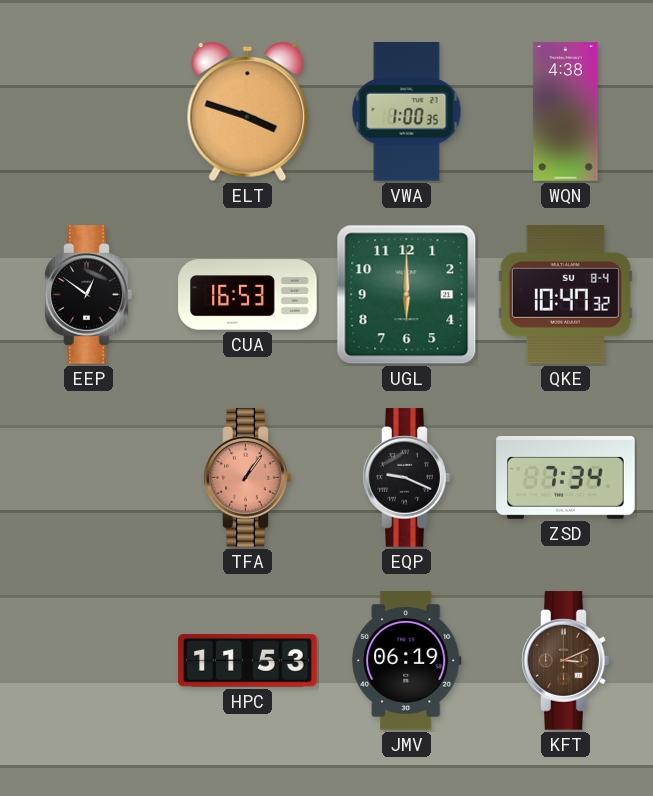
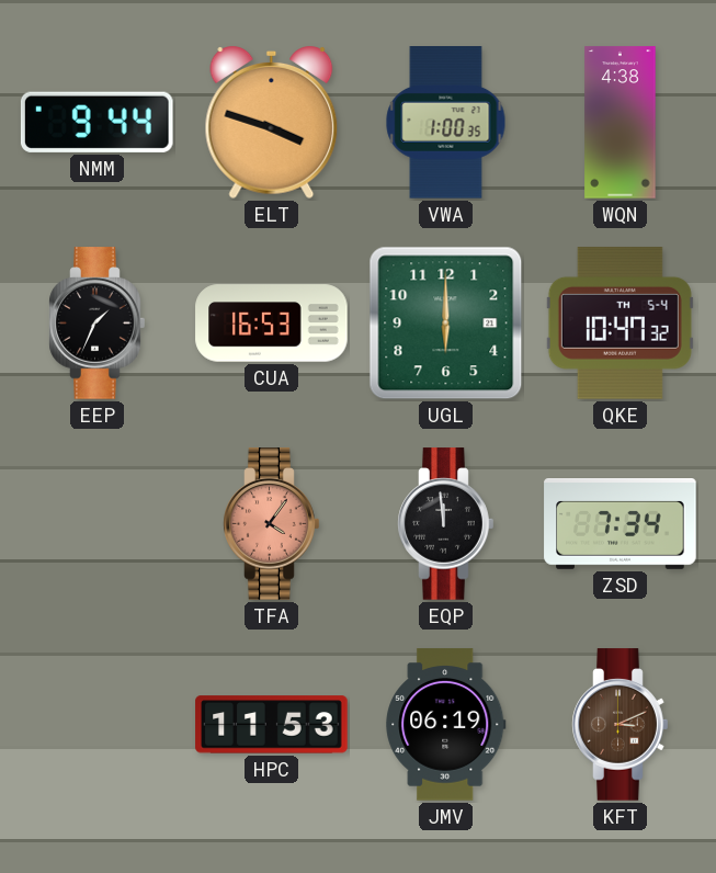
NMM: none -> 9:44
EEP: 12:51 -> 1:34
QKE date: SU 8-4 -> TH 5-4
TFA: 1:06 -> 4:06
EQP: 9:19 -> 11:59
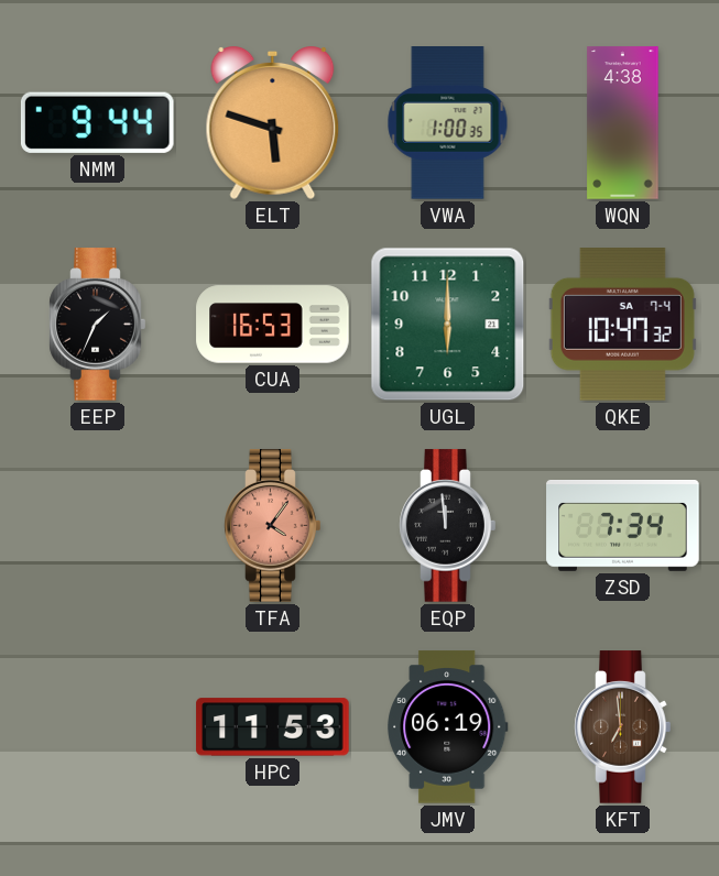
ELT: 3:48 -> 5:48
QKE date: TH 5-4 -> SA 7-4
KFT: 3:11 -> 6:59
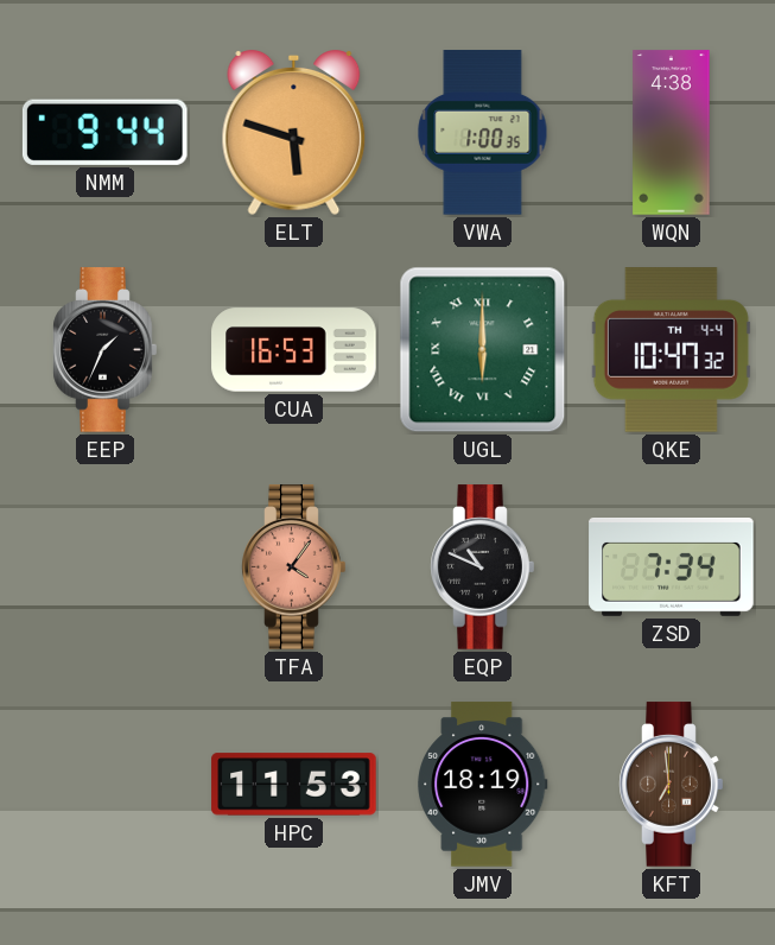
UGL numerals: Arabic -> Roman
QKE date: SA 7-4 -> TH 4-4
EQP: 11:59 -> 10:49
JMV: 06:19 -> 18:19
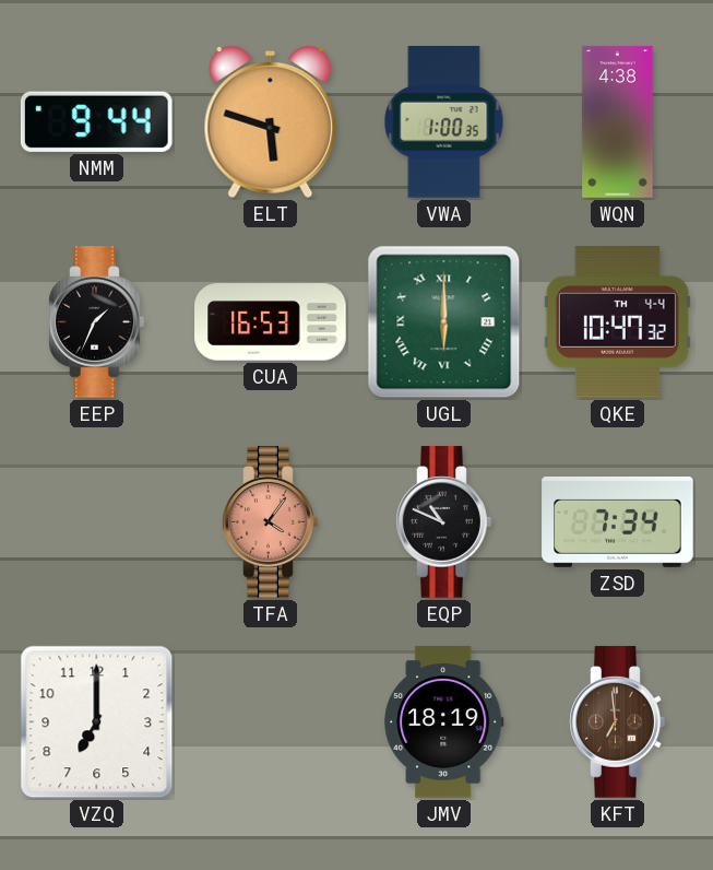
VZQ: none -> 7:00
HPC: 11:53 -> none
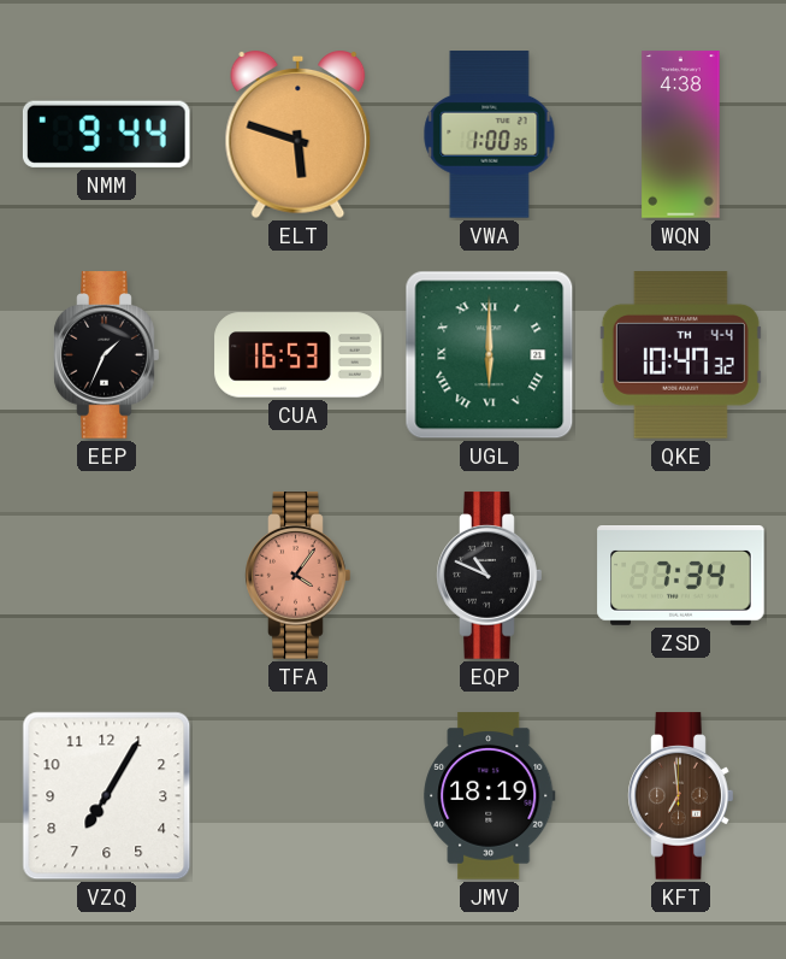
VZQ: 7:00 -> 7:05
